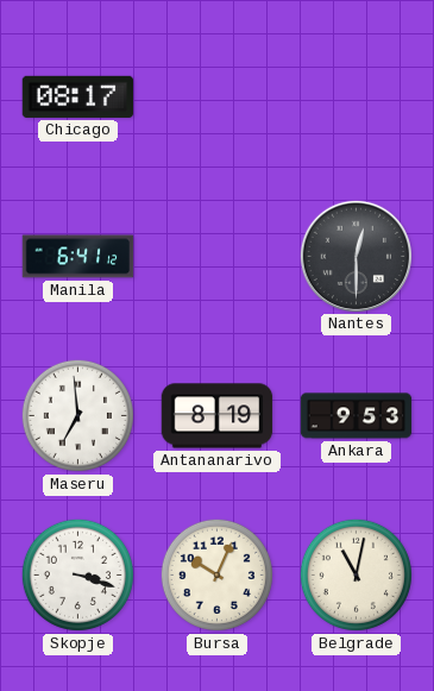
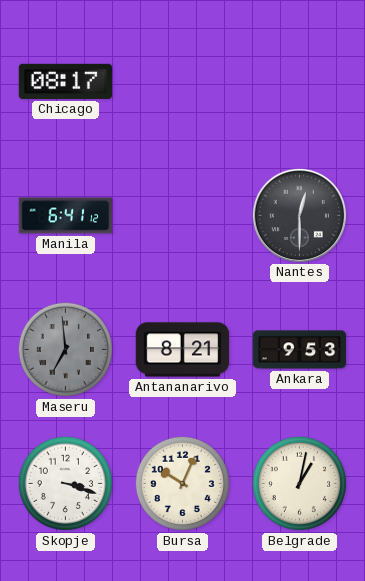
Maseru dial: white -> grey
Antananarivo: 8:19 -> 8:21
Belgrade: 11:02 -> 1:02
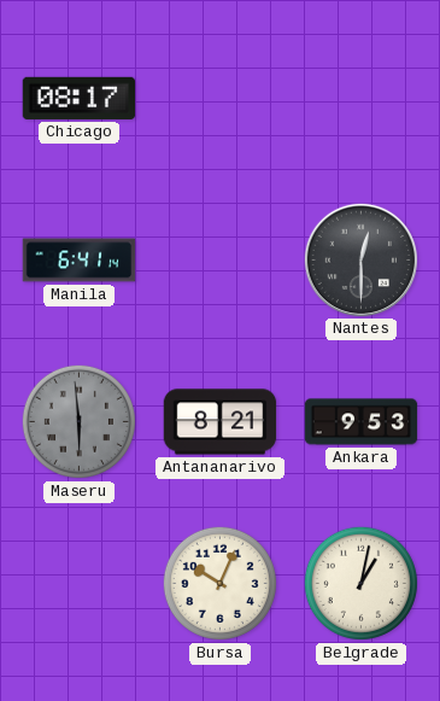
Manila: 6:41:12 -> 6:41:14
Maseru: 6:59 -> 5:59
Skopje: 3:18 -> none
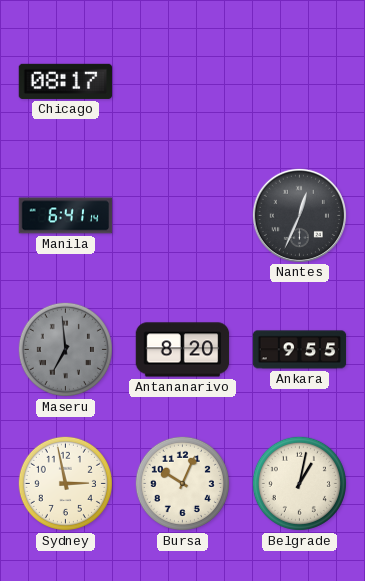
Nantes: 12:30 -> 12:34
Maseru: 5:59 -> 6:59
Antananarivo: 8:21 -> 8:20
Ankara: 9:53 -> 9:55
Sydney: none -> 2:58
